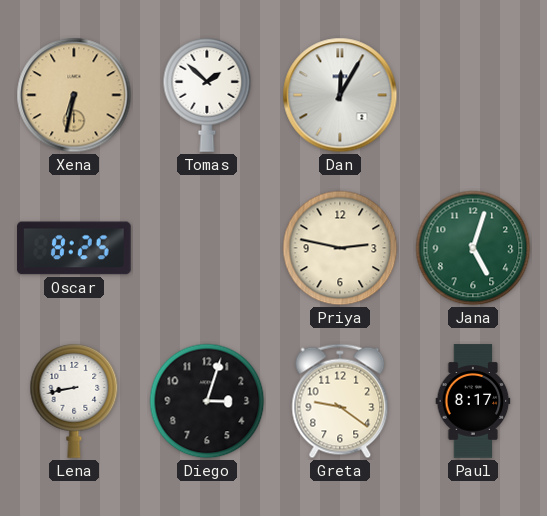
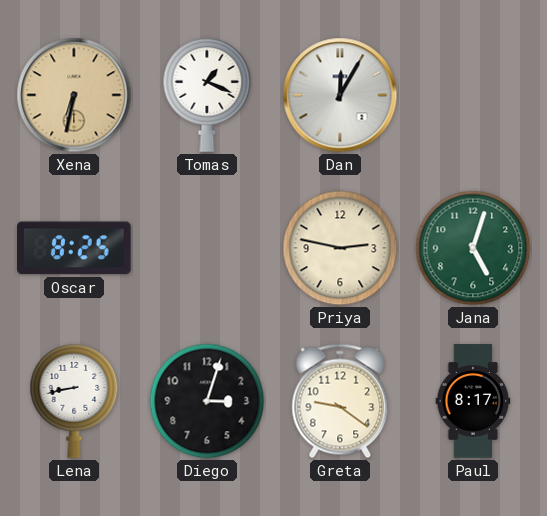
Tomas: 1:52 -> 1:19
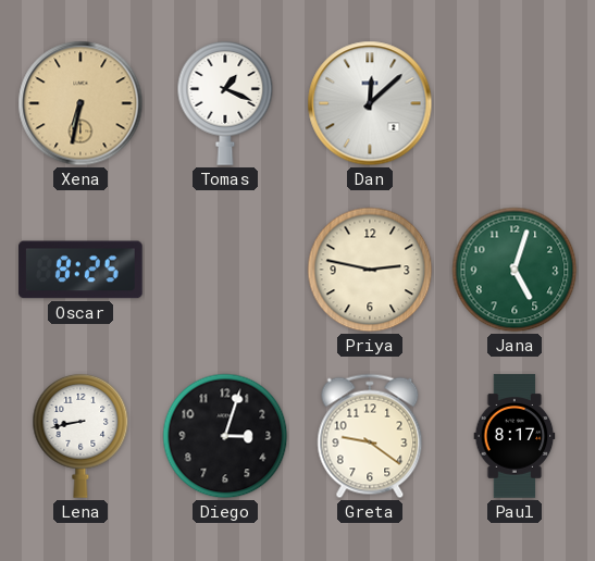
Dan: 12:05 -> 12:08
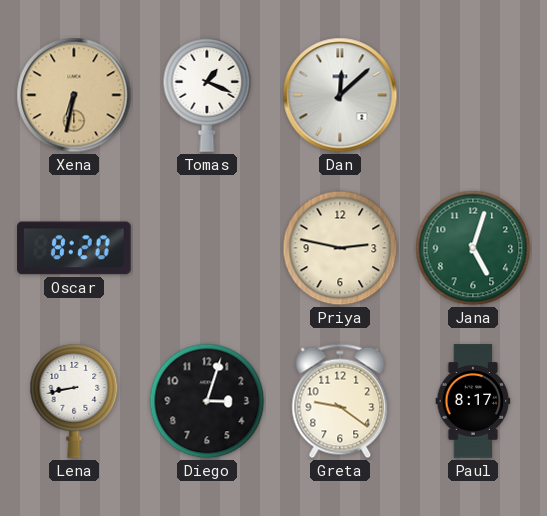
Oscar: 8:25 -> 8:20
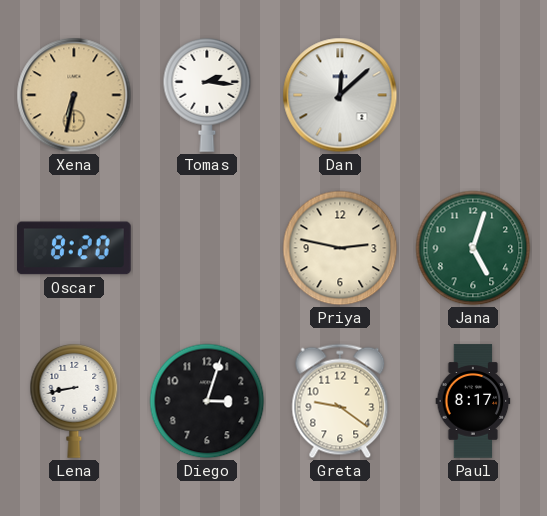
Tomas: 1:19 -> 2:16
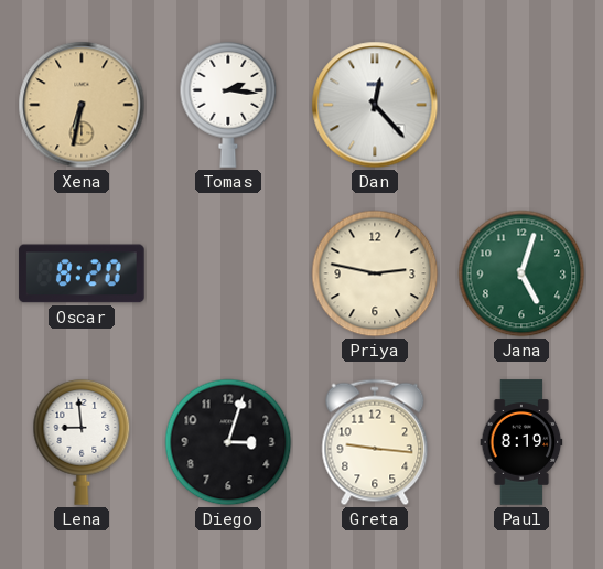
Dan: 12:08 -> 12:23
Lena: 8:43 -> 8:59
Greta: 9:21 -> 9:16
Paul: 8:17 -> 8:19
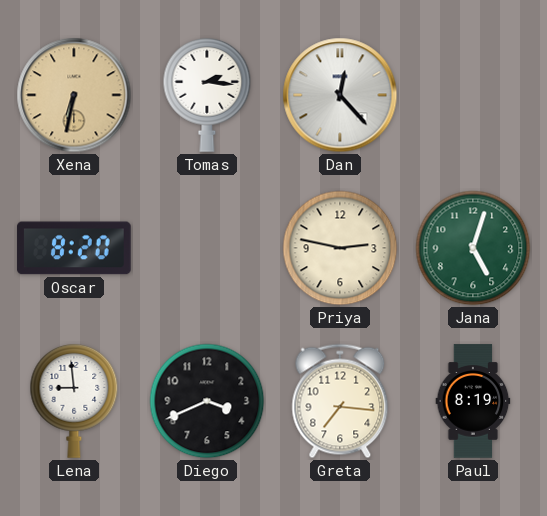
Diego: 3:03 -> 3:41
Greta: 9:16 -> 7:16
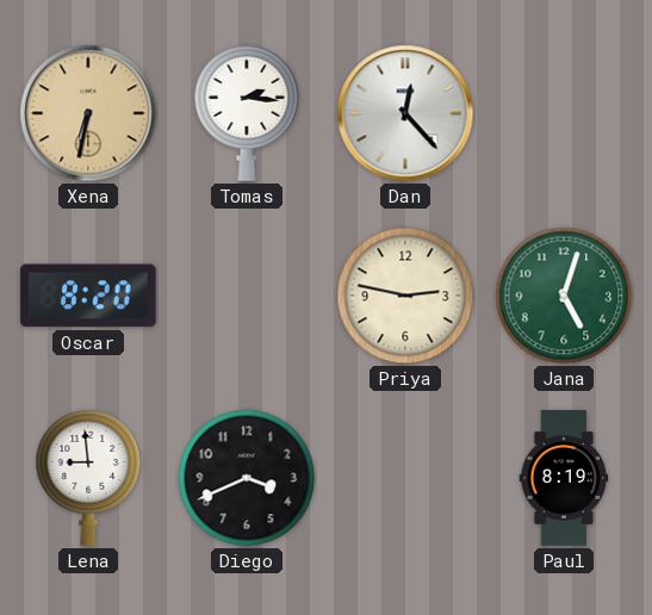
Greta: 7:16 -> none
